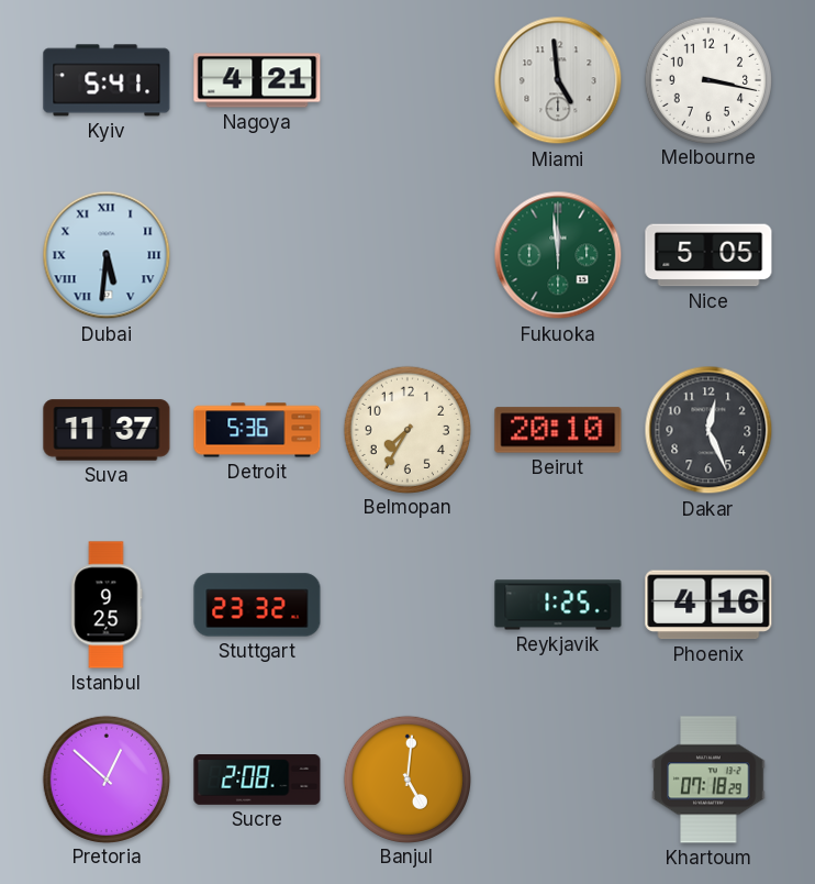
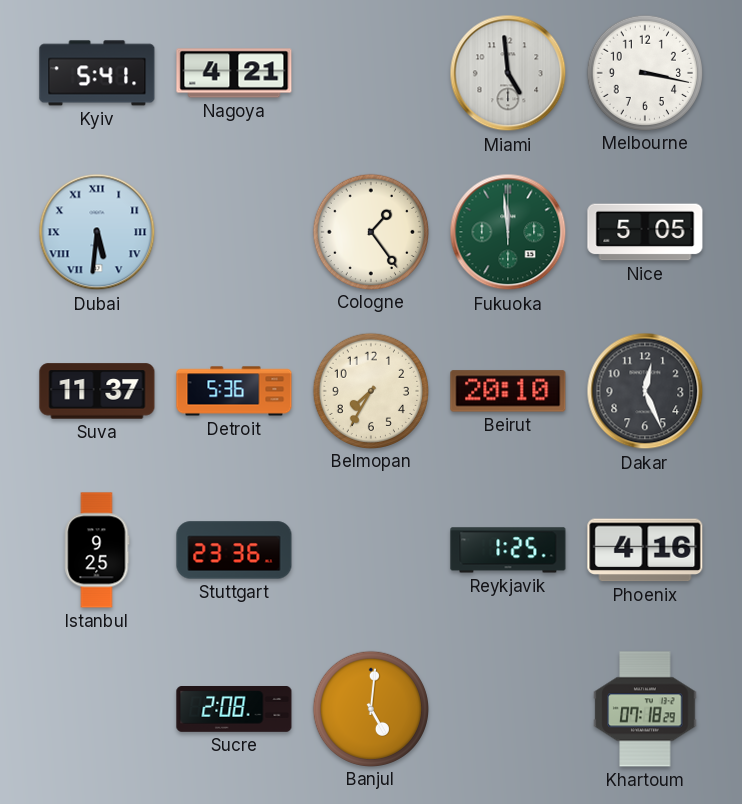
Cologne: none -> 1:24
Stuttgart: 23:32 -> 23:36
Pretoria: 12:52 -> none
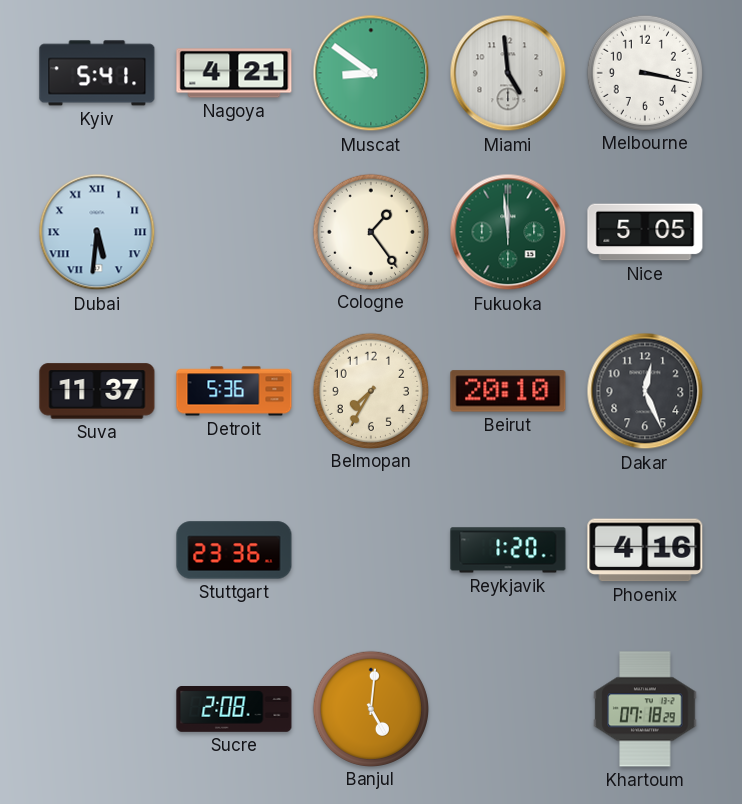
Muscat: none -> 8:51
Istanbul: 9:25 -> none
Reykjavik: 1:25 -> 1:20
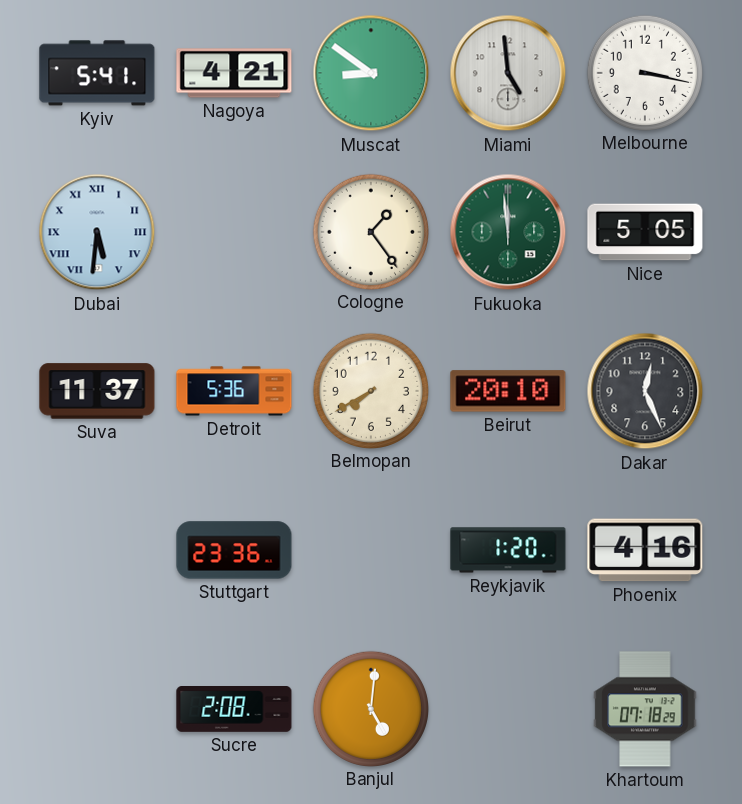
Belmopan: 7:35 -> 7:40
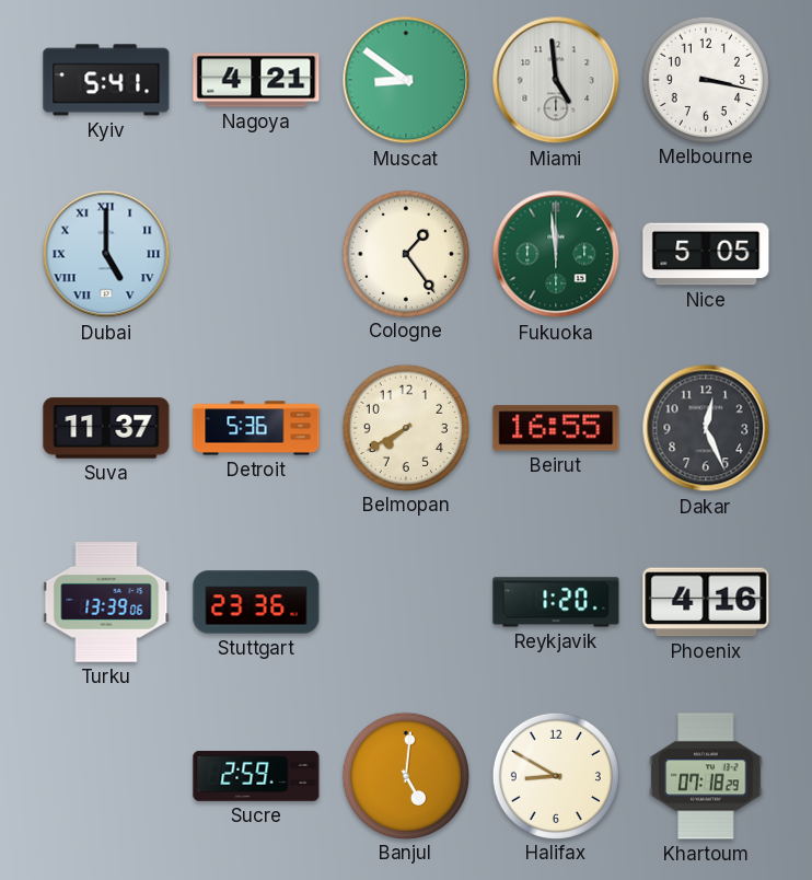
Dubai: 5:31 -> 5:00
Beirut: 20:10 -> 16:55
Turku: none -> 13:39
Sucre: 2:08 -> 2:59
Halifax: none -> 8:50
